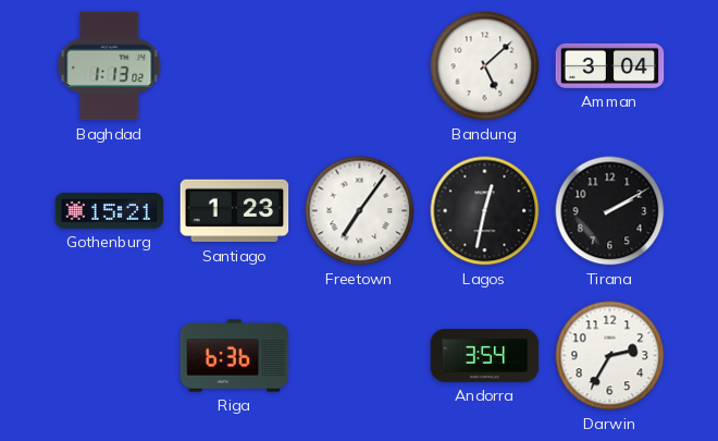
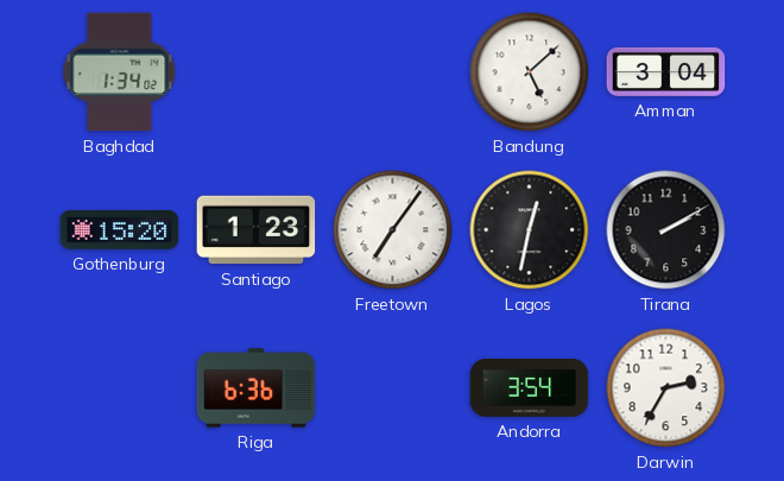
Baghdad: 1:13 -> 1:34
Gothenburg: 15:21 -> 15:20
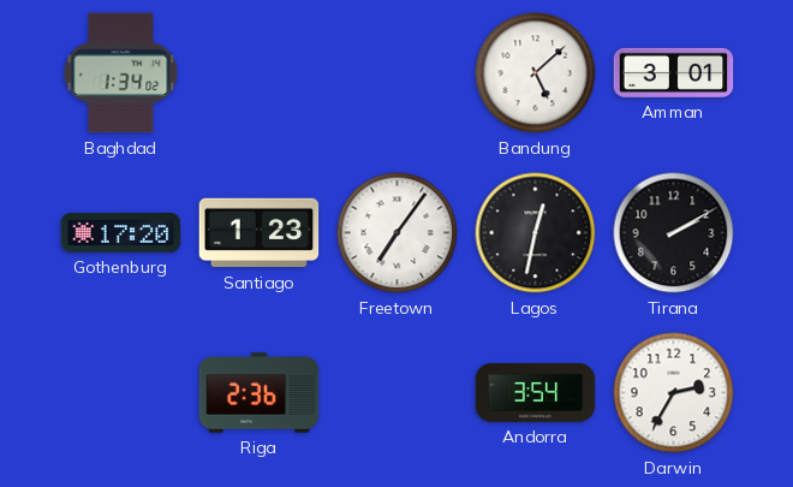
Amman: 3:04 -> 3:01
Gothenburg: 15:20 -> 17:20
Riga: 6:36 -> 2:36
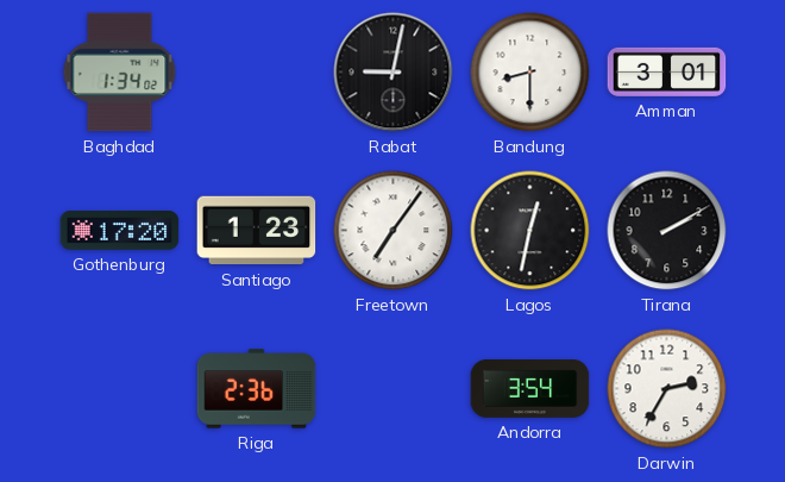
Rabat: none -> 9:02
Bandung: 5:08 -> 8:30
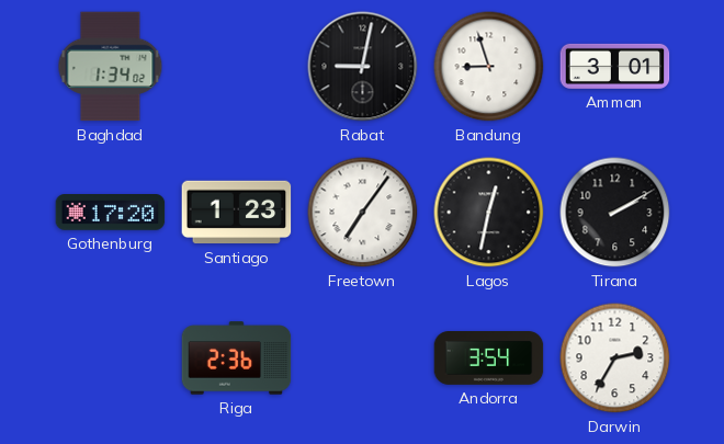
Bandung: 8:30 -> 8:57
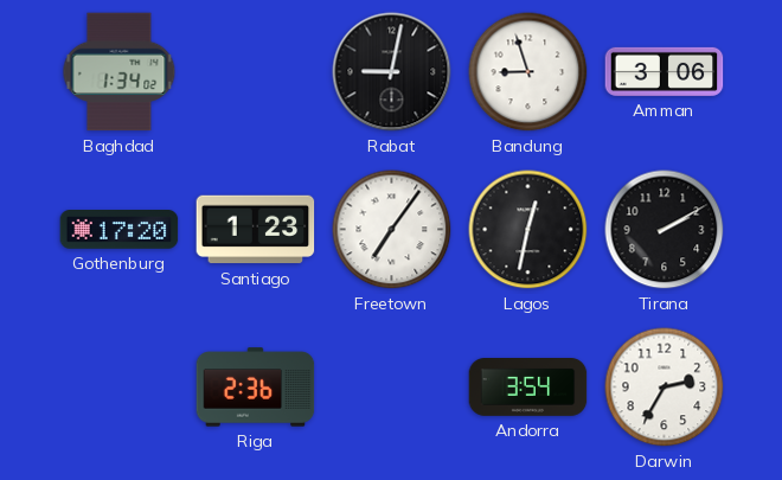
Amman: 3:01 -> 3:06
